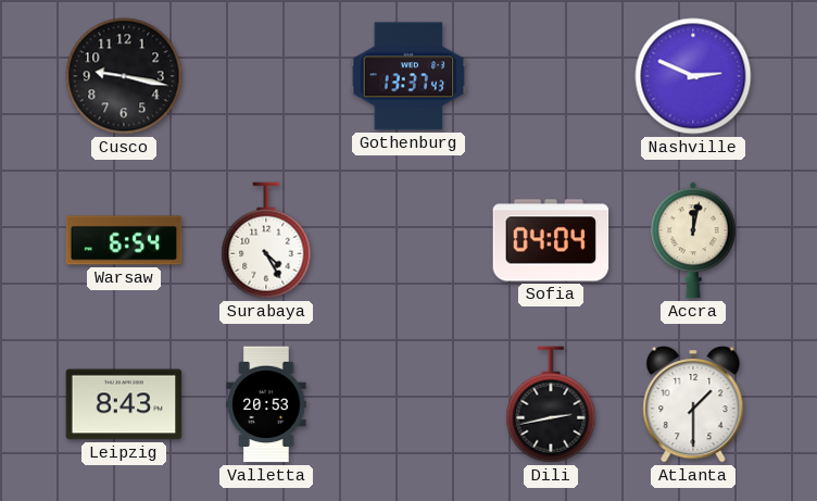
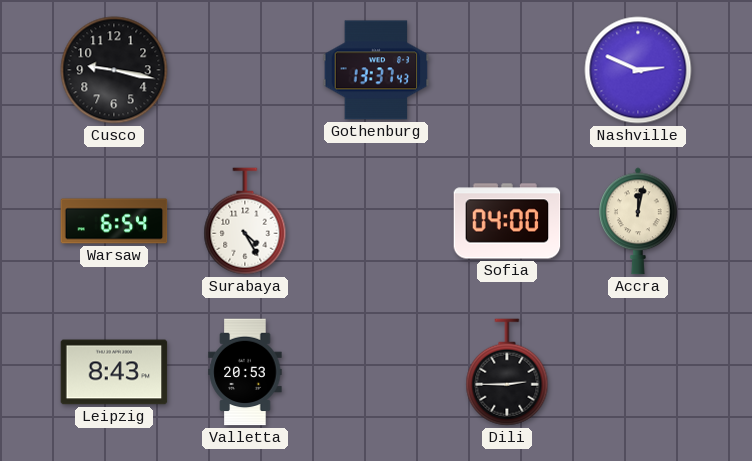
Sofia: 04:04 -> 04:00
Dili: 2:43 -> 2:45
Atlanta: 1:30 -> none
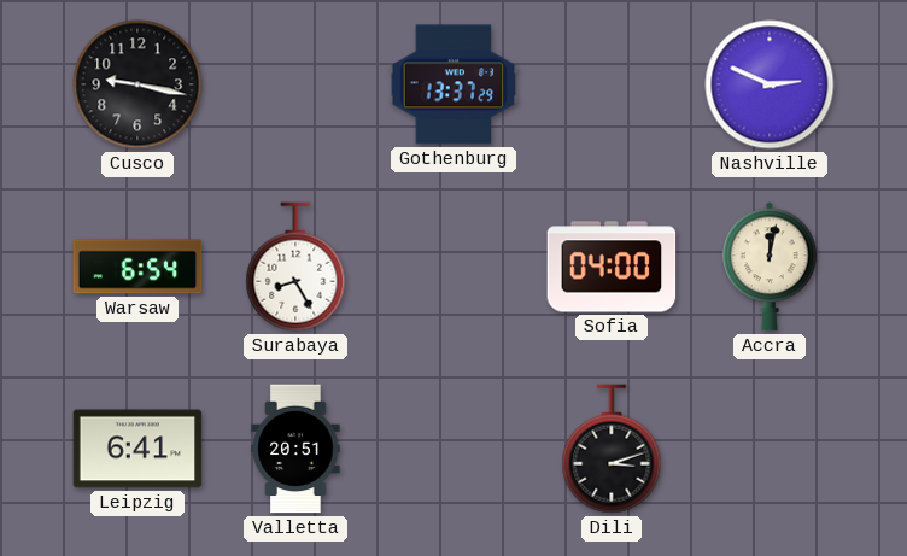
Gothenburg: 13:37:43 -> 13:37:29
Surabaya: 4:25 -> 8:25
Leipzig: 8:43 -> 6:41
Valletta: 20:53 -> 20:51
Dili: 2:45 -> 3:12
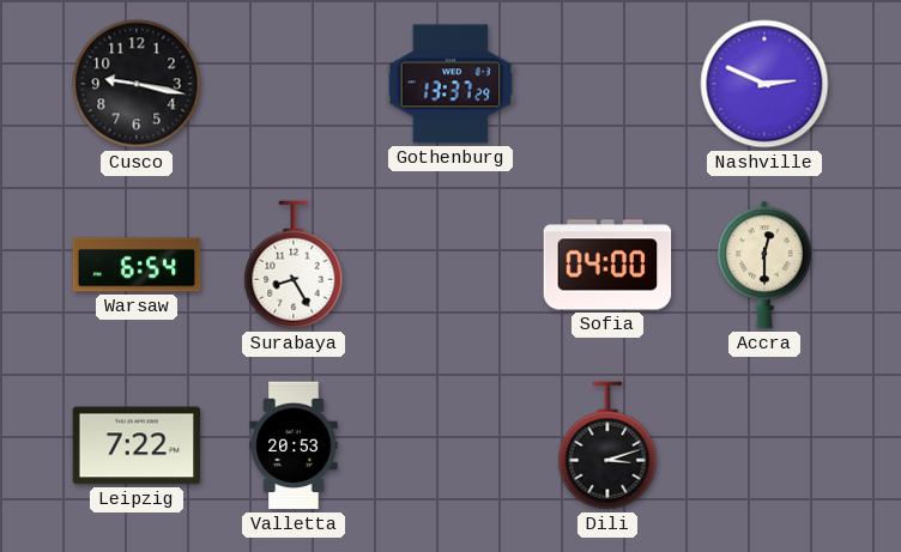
Accra: 12:02 -> 12:30
Leipzig: 6:41 -> 7:22
Valletta: 20:51 -> 20:53
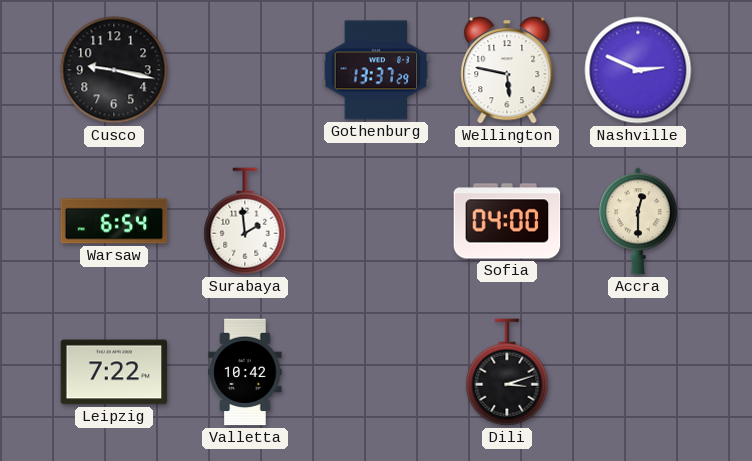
Wellington: none -> 5:47
Surabaya: 8:25 -> 1:59
Valletta: 20:53 -> 10:42
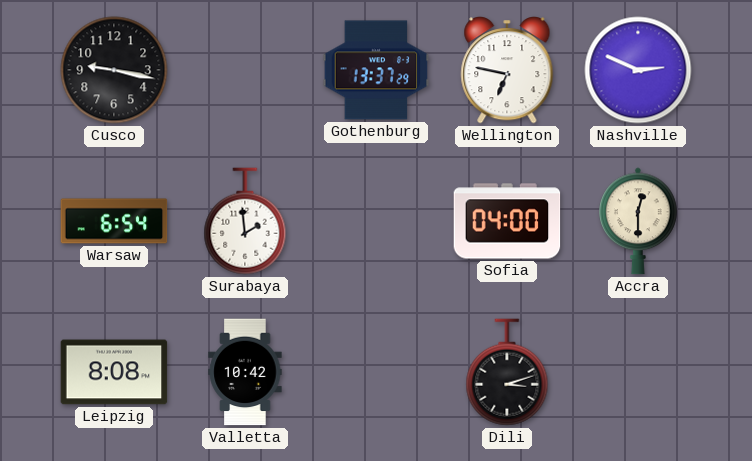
Wellington: 5:47 -> 6:47
Leipzig: 7:22 -> 8:08
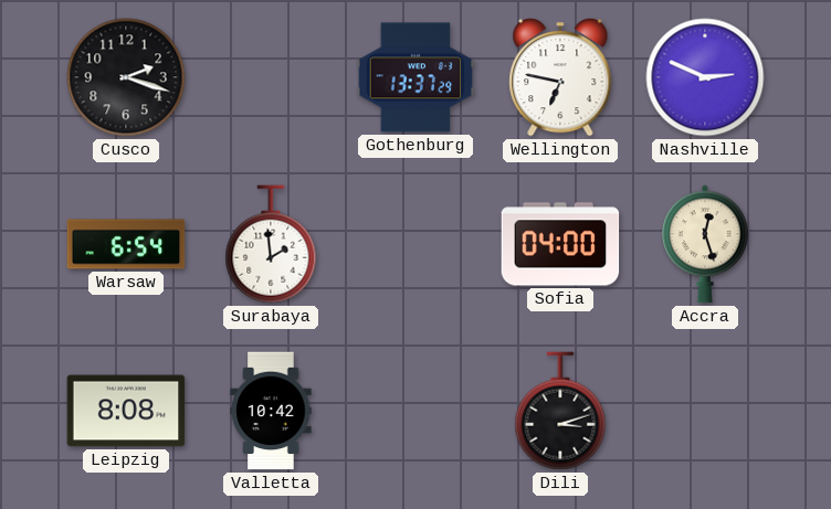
Cusco: 9:17 -> 2:18
Accra: 12:30 -> 12:27
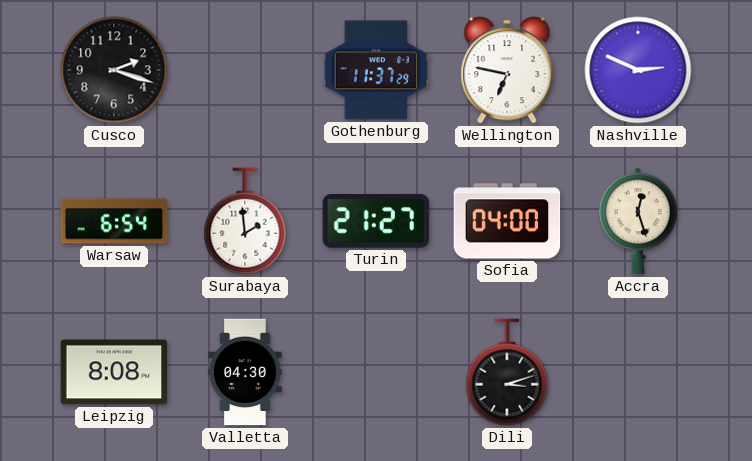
Gothenburg: 13:37 -> 11:37
Turin: none -> 21:27
Valletta: 10:42 -> 04:30
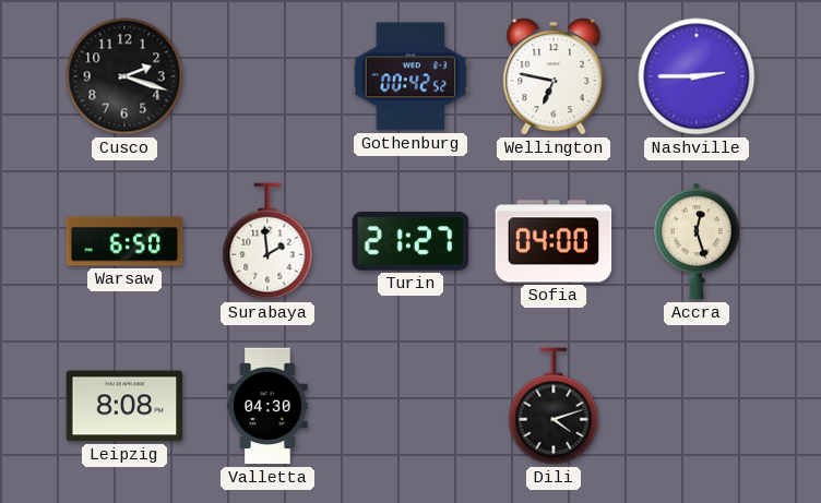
Gothenburg: 11:37 -> 00:42
Nashville: 2:49 -> 2:45
Warsaw: 6:54 -> 6:50
Dili: 3:12 -> 4:12
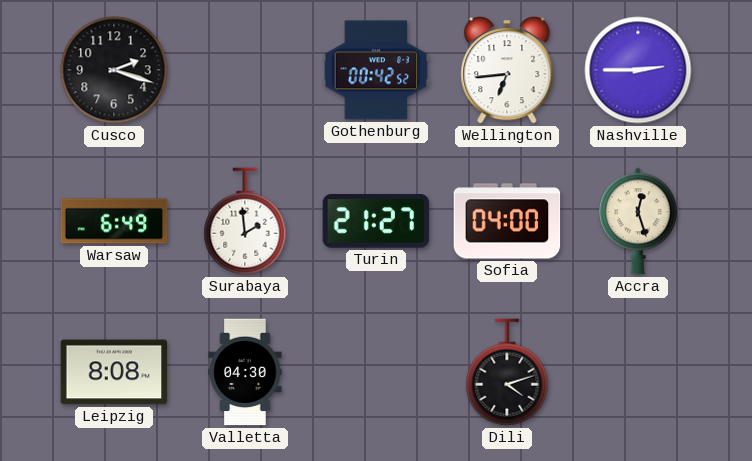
Wellington: 6:47 -> 6:44
Warsaw: 6:50 -> 6:49
